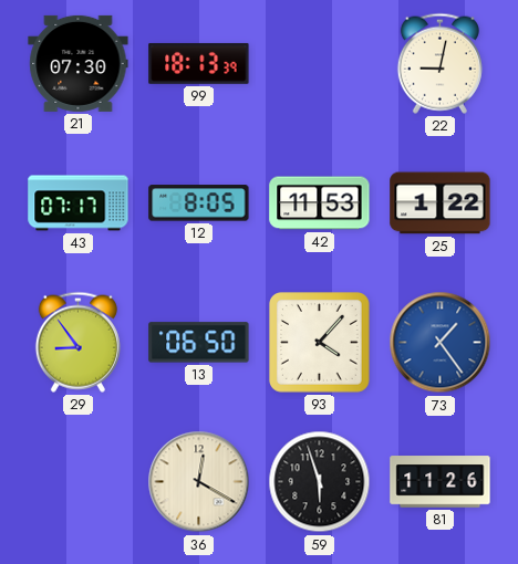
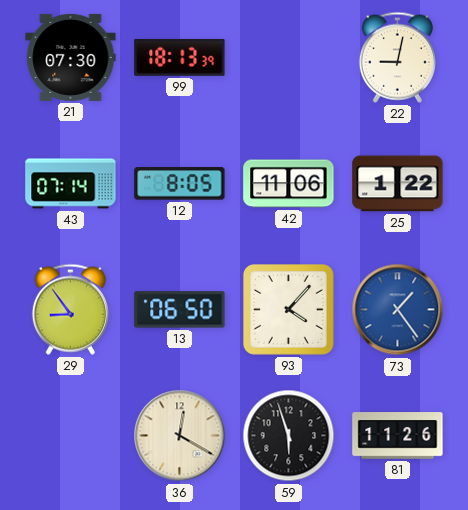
43: 07:17 -> 07:14
42: 11:53 -> 11:06
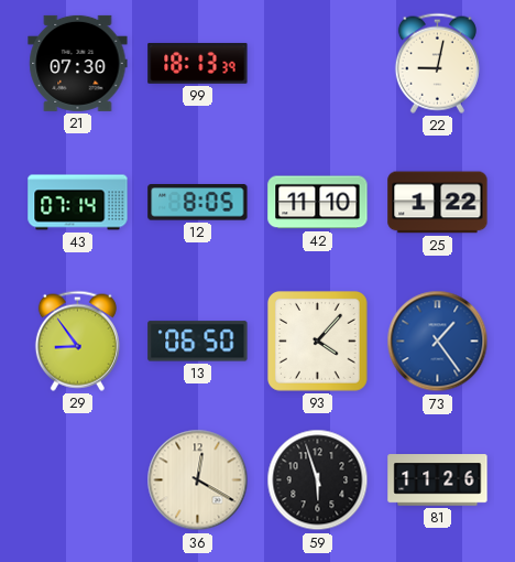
42: 11:06 -> 11:10
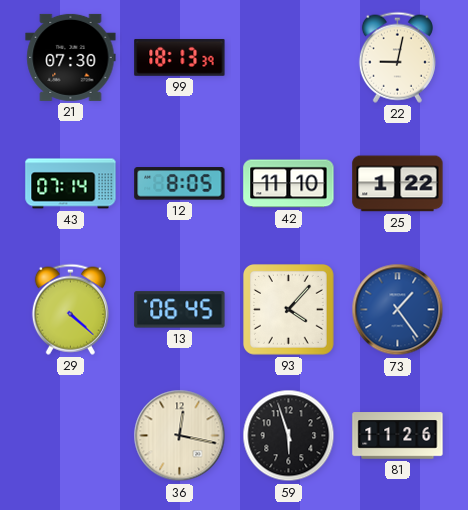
29: 8:54 -> 4:22
13: 06:50 -> 06:45
36: 12:20 -> 12:17
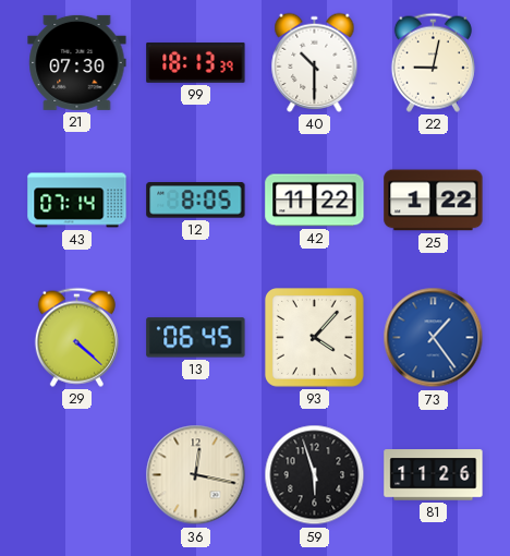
40: none -> 10:30
42: 11:10 -> 11:22
